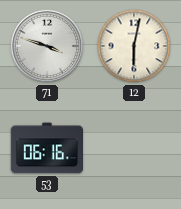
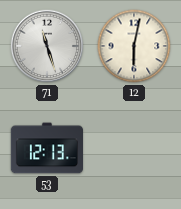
71: 3:48 -> 11:27
53: 06:16 -> 12:13
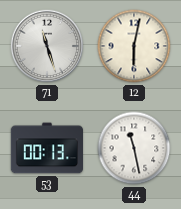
53: 12:13 -> 00:13
44: none -> 11:28
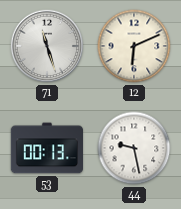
12: 6:02 -> 6:11
44: 11:28 -> 9:28
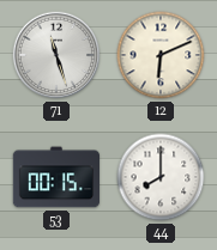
53: 00:13 -> 00:15
44: 9:28 -> 8:00
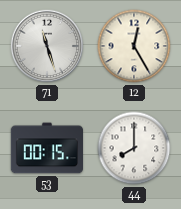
12: 6:11 -> 12:25
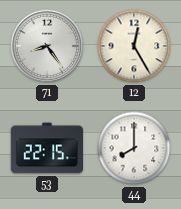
71: 11:27 -> 8:24
53: 00:15 -> 22:15
